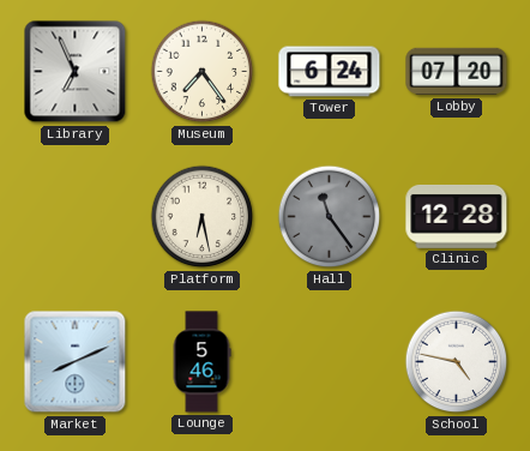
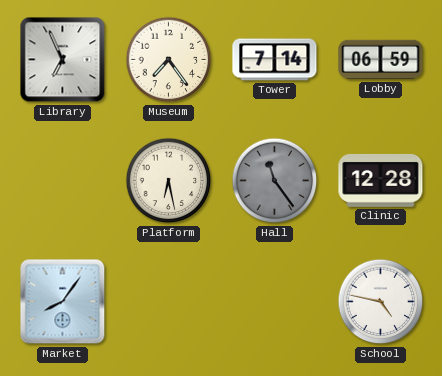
Tower: 6:24 -> 7:14
Lobby: 07:20 -> 06:59
Market: 8:11 -> 8:06
Lounge: 5:46 -> none
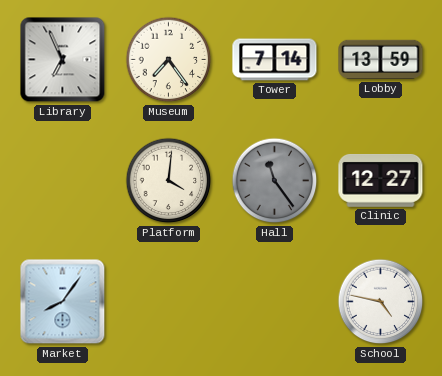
Lobby: 06:59 -> 13:59
Platform: 6:28 -> 4:01
Clinic: 12:28 -> 12:27
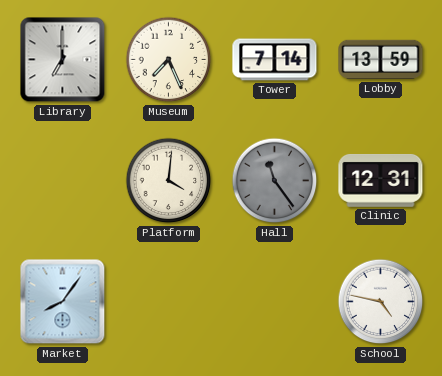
Library: 6:56 -> 7:00
Museum: 7:24 -> 7:26
Clinic: 12:27 -> 12:31
